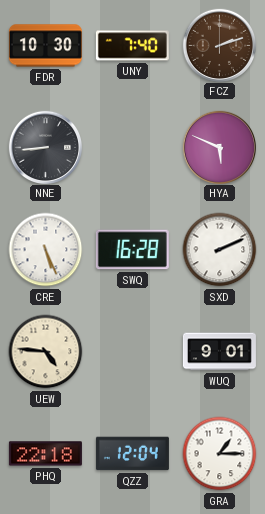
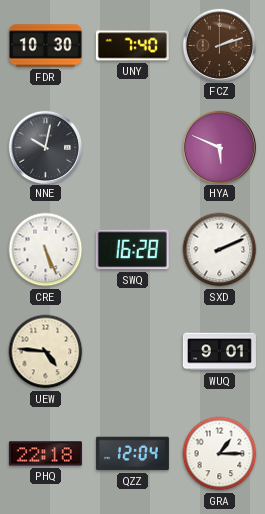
NNE: 8:44 -> 10:02
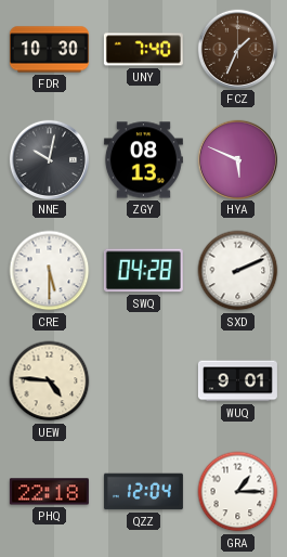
FCZ: 2:12 -> 1:34
ZGY: none -> 08:13
CRE: 5:26 -> 5:30
SWQ: 16:28 -> 04:28
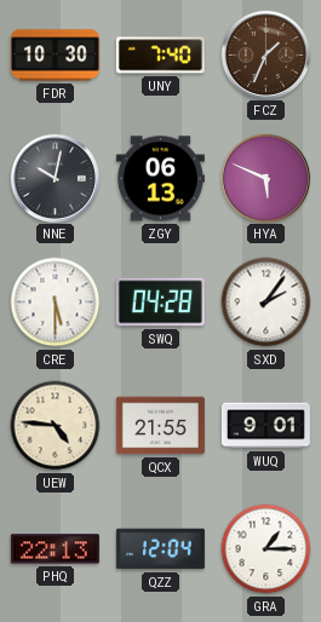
ZGY: 08:13 -> 06:13
SXD: 2:11 -> 2:06
QCX: none -> 21:55
PHQ: 22:18 -> 22:13
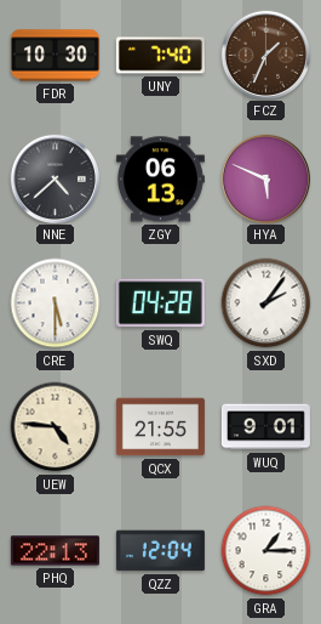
NNE: 10:02 -> 4:38
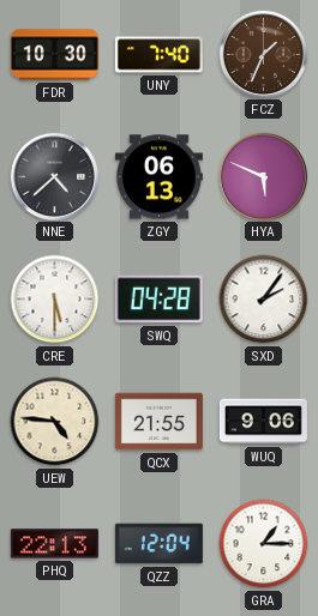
WUQ: 9:01 -> 9:06
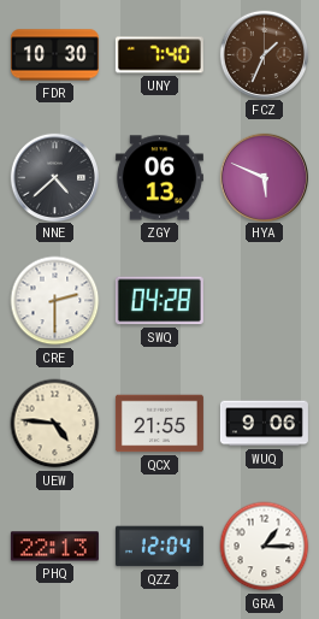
CRE: 5:30 -> 2:30
SXD: 2:06 -> none
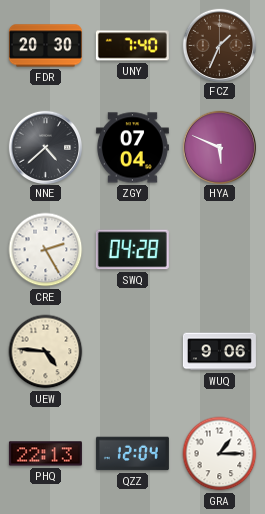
FDR: 10:30 -> 20:30
ZGY: 06:13 -> 07:04
CRE: 2:30 -> 2:25
QCX: 21:55 -> none
